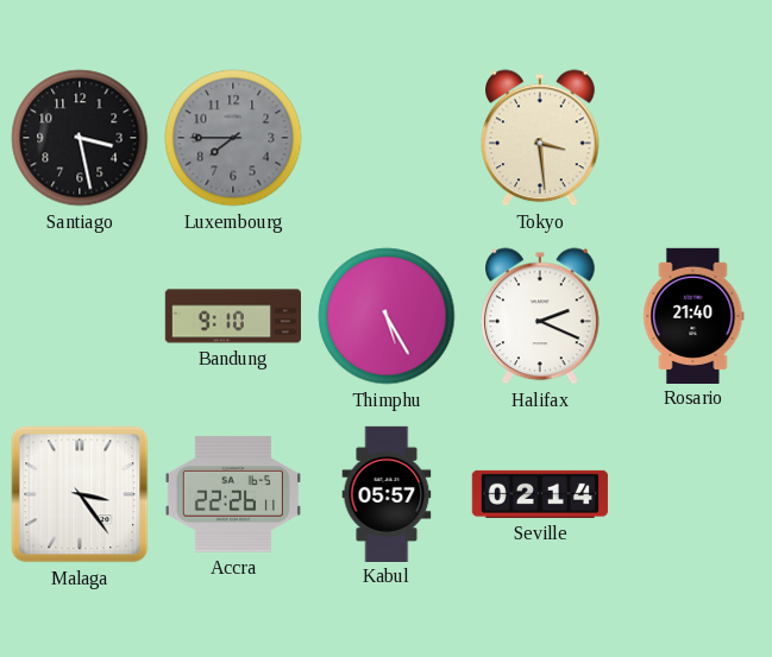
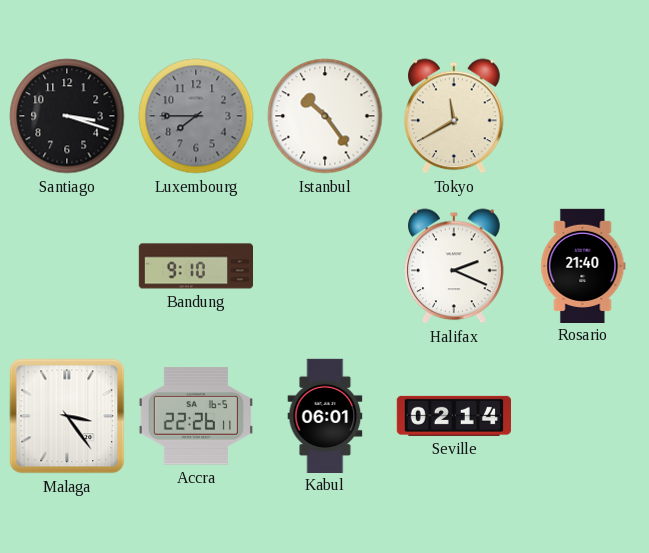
Santiago: 3:28 -> 3:18
Istanbul: none -> 10:24
Tokyo: 3:29 -> 11:40
Thimphu: 5:25 -> none
Kabul: 05:57 -> 06:01
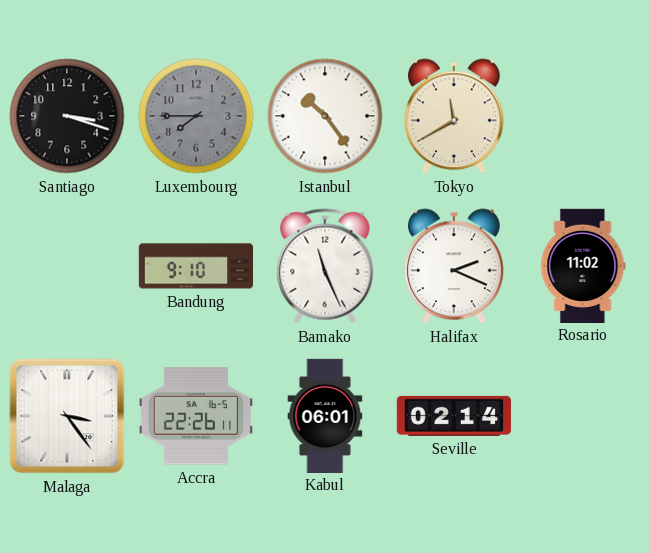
Bamako: none -> 11:26
Rosario: 21:40 -> 11:02
